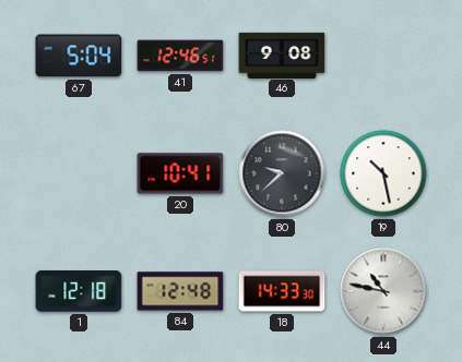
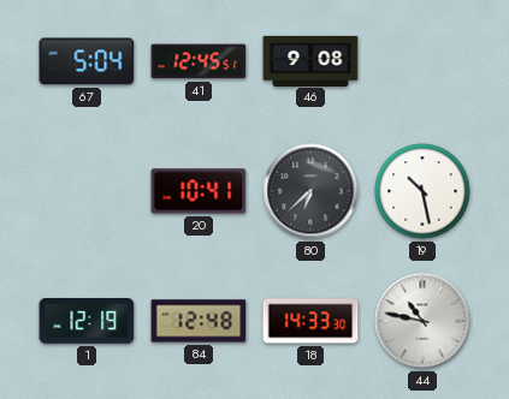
41: 12:46 -> 12:45
80: 9:38 -> 6:38
1: 12:18 -> 12:19
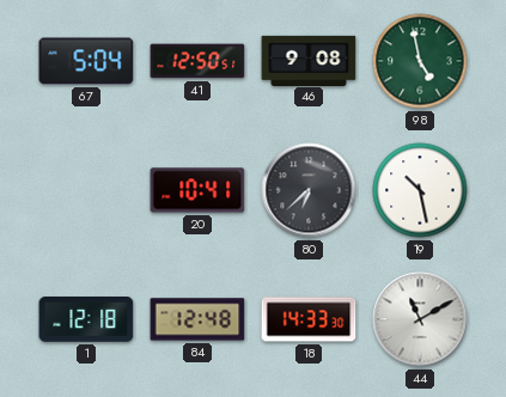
41: 12:45 -> 12:50
98: none -> 4:58
1: 12:19 -> 12:18
44: 10:47 -> 11:10
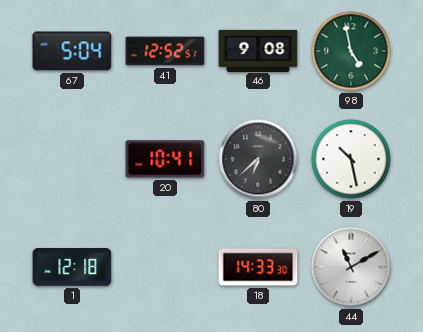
41: 12:50 -> 12:52
84: 12:48 -> none
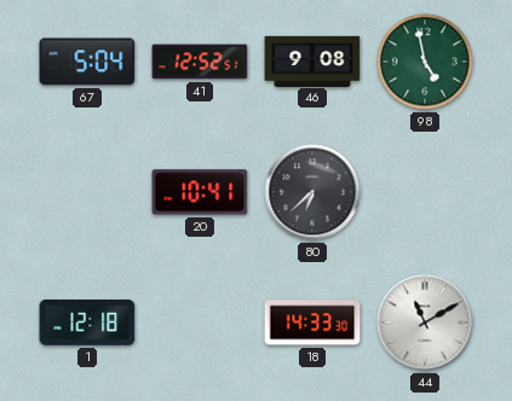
19: 10:28 -> none
